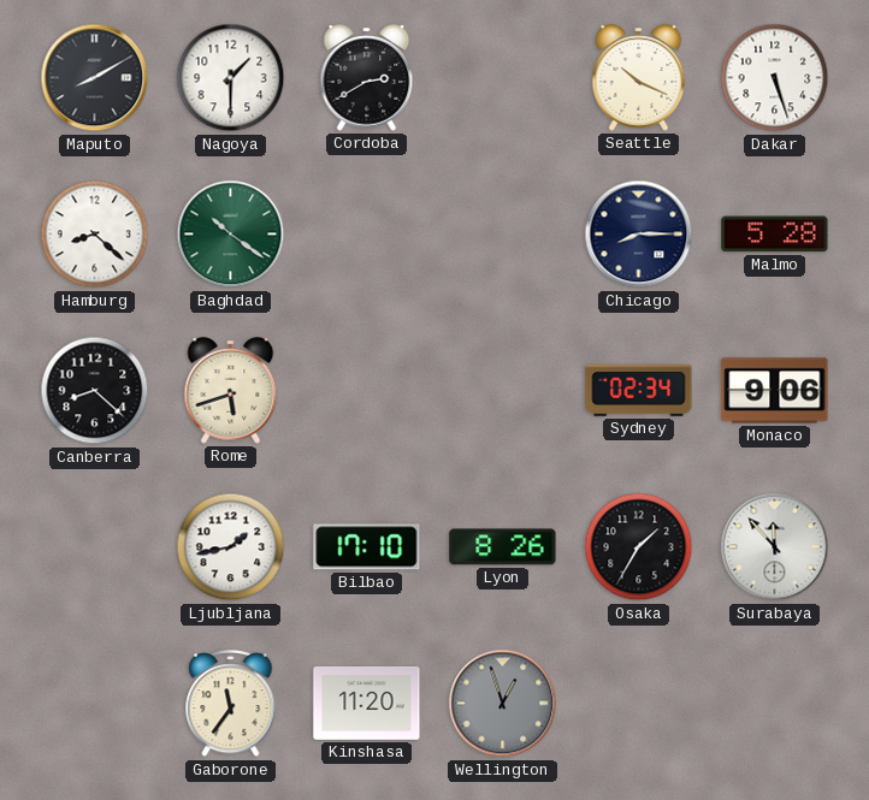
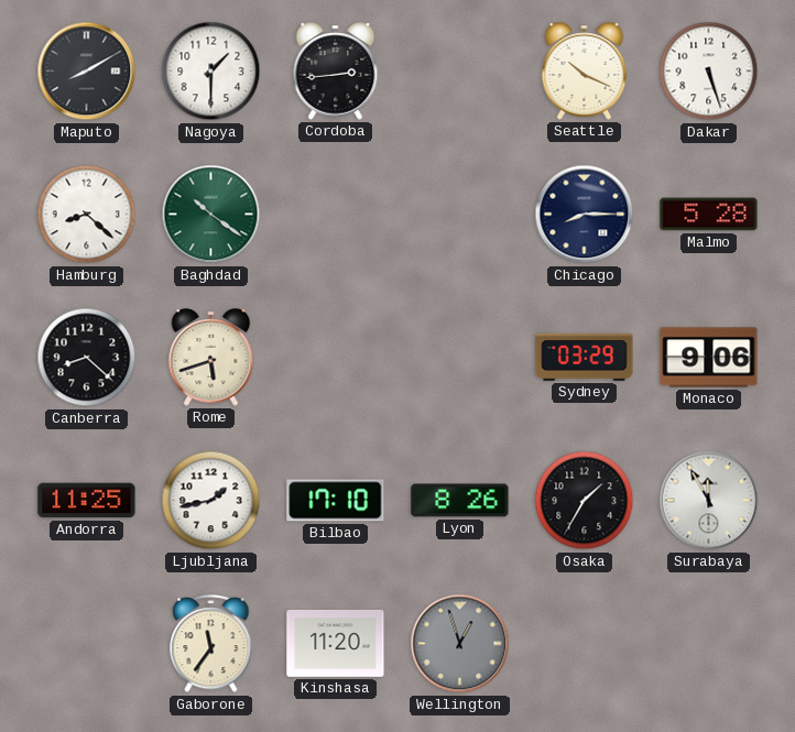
Cordoba: 2:40 -> 2:44
Sydney: 02:34 -> 03:29
Andorra: none -> 11:25
Surabaya: 11:53 -> 11:55
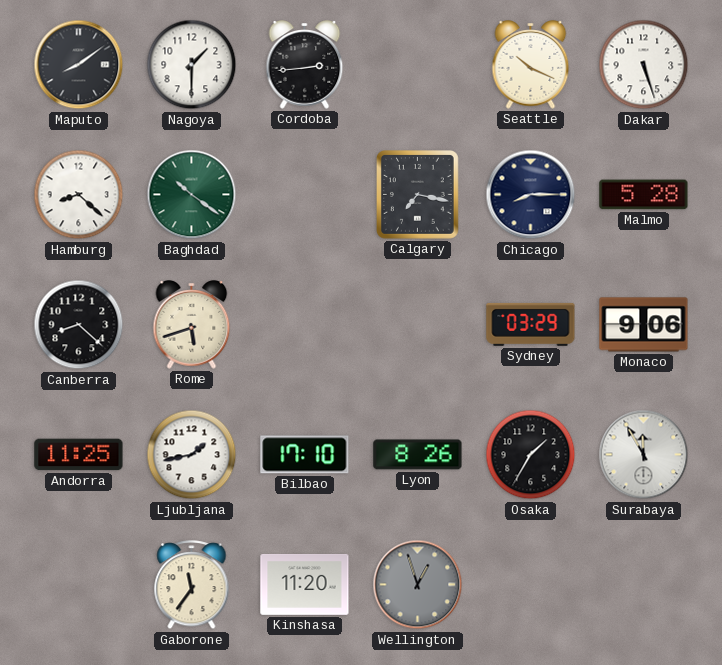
Maputo: 8:10 -> 8:09
Calgary: none -> 7:17
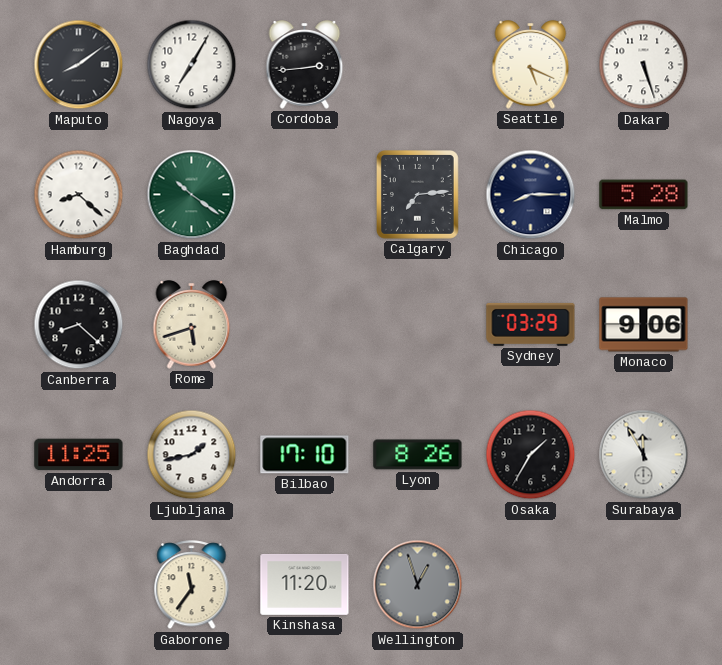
Nagoya: 1:30 -> 7:05
Seattle: 10:19 -> 5:19
Calgary: 7:17 -> 7:14
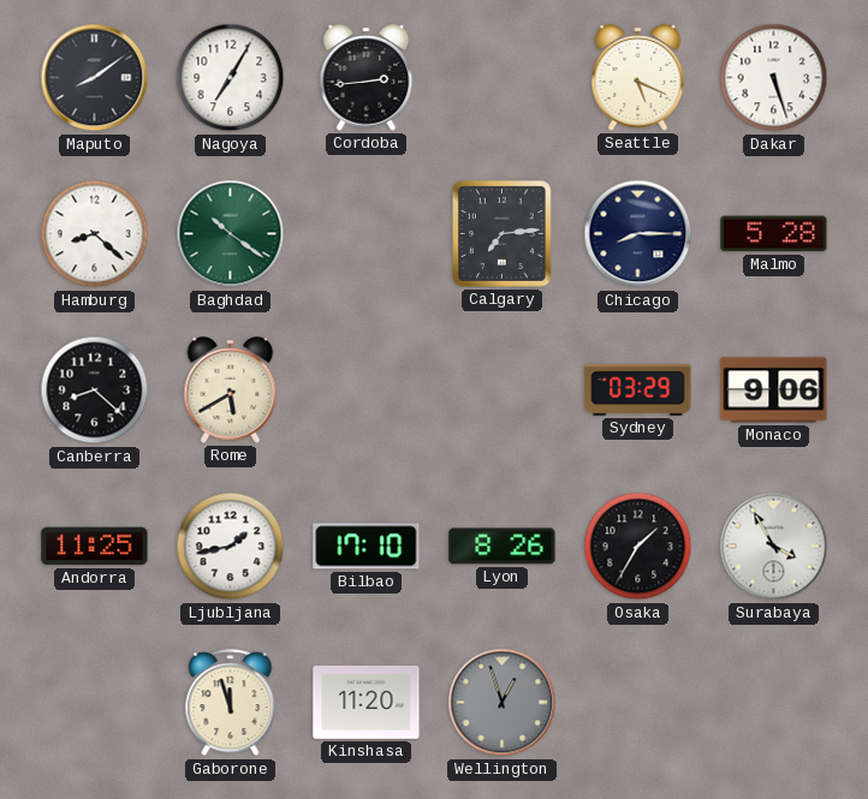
Rome: 5:42 -> 5:40
Surabaya: 11:55 -> 3:55
Gaborone: 11:36 -> 11:57
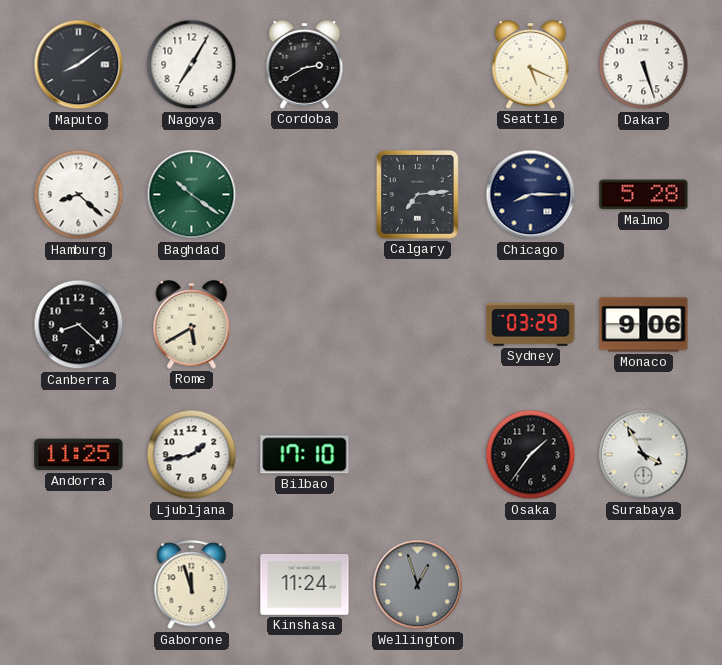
Cordoba: 2:44 -> 2:40
Lyon: 8:26 -> none
Osaka: 1:35 -> 1:36
Kinshasa: 11:20 -> 11:24
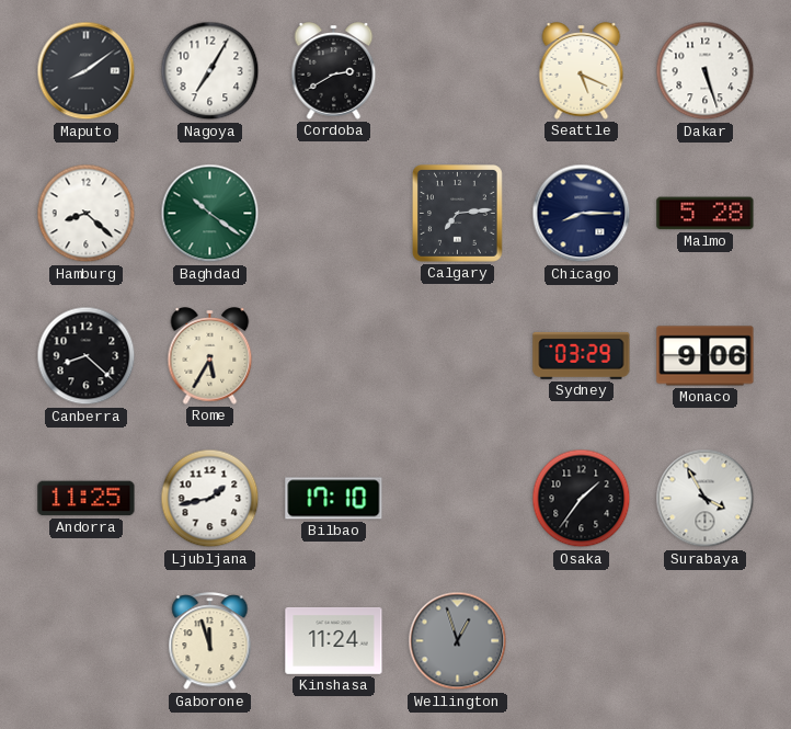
Rome: 5:40 -> 5:35
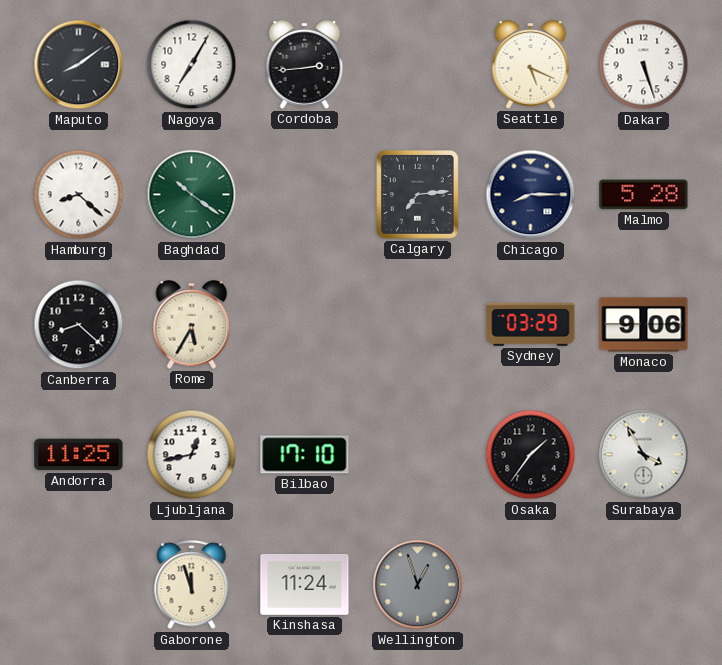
Cordoba: 2:40 -> 2:44
Ljubljana: 1:43 -> 12:43
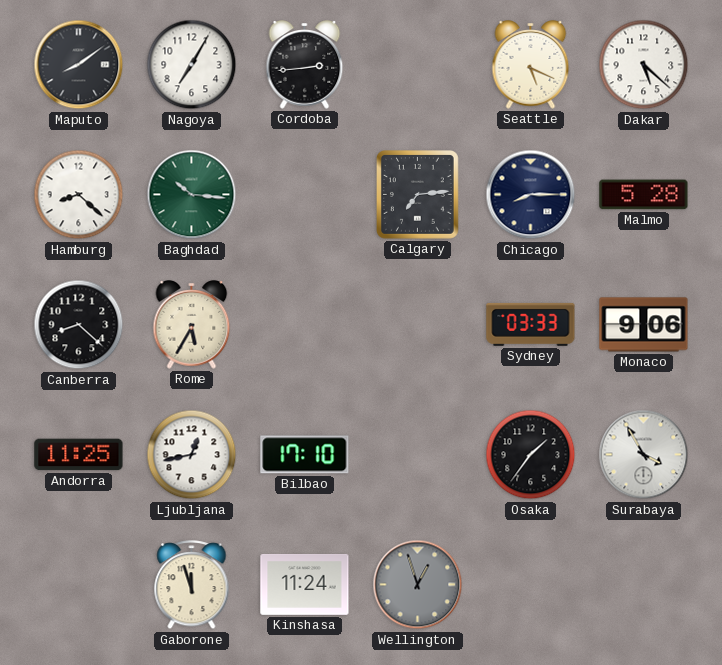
Dakar: 5:27 -> 5:22
Baghdad: 10:21 -> 10:16
Sydney: 03:29 -> 03:33
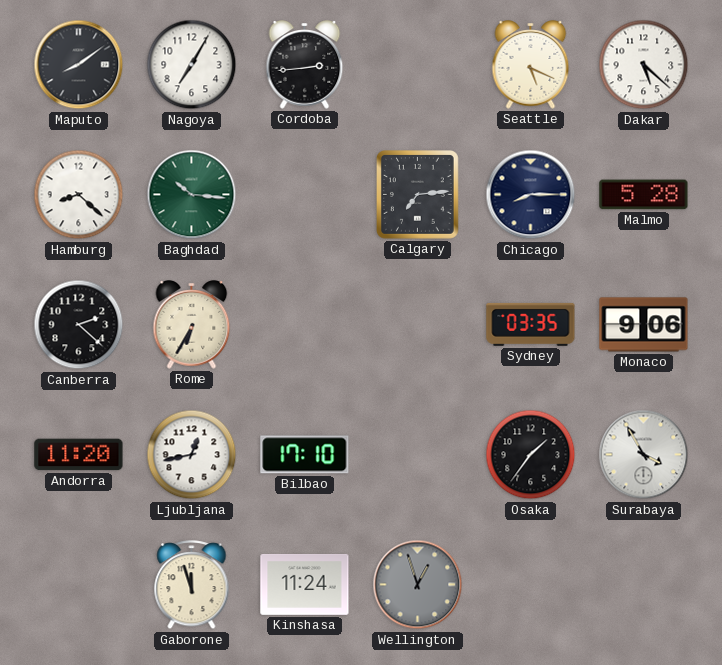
Canberra: 8:22 -> 2:22
Rome: 5:35 -> 6:35
Sydney: 03:33 -> 03:35
Andorra: 11:25 -> 11:20
